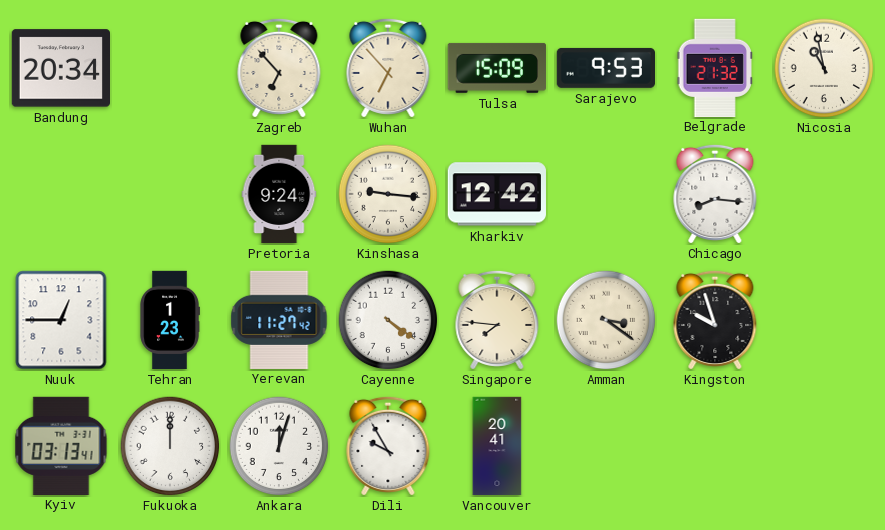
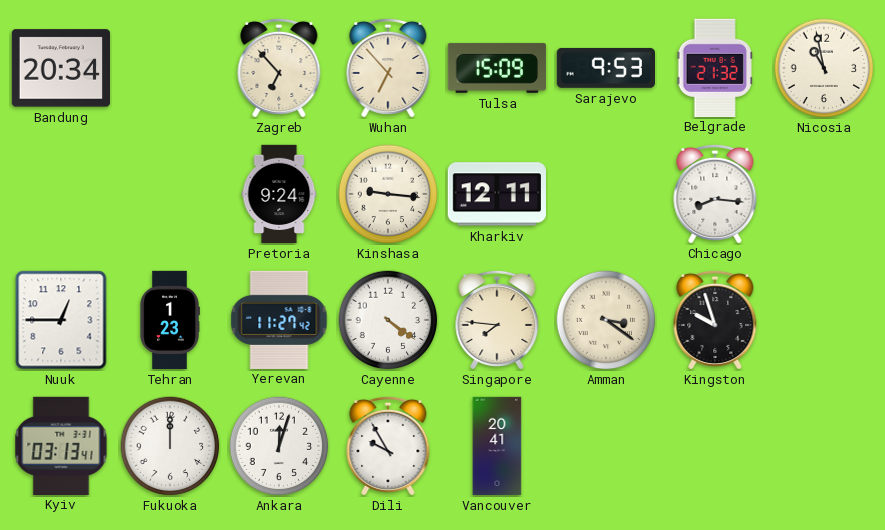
Kharkiv: 12:42 -> 12:11
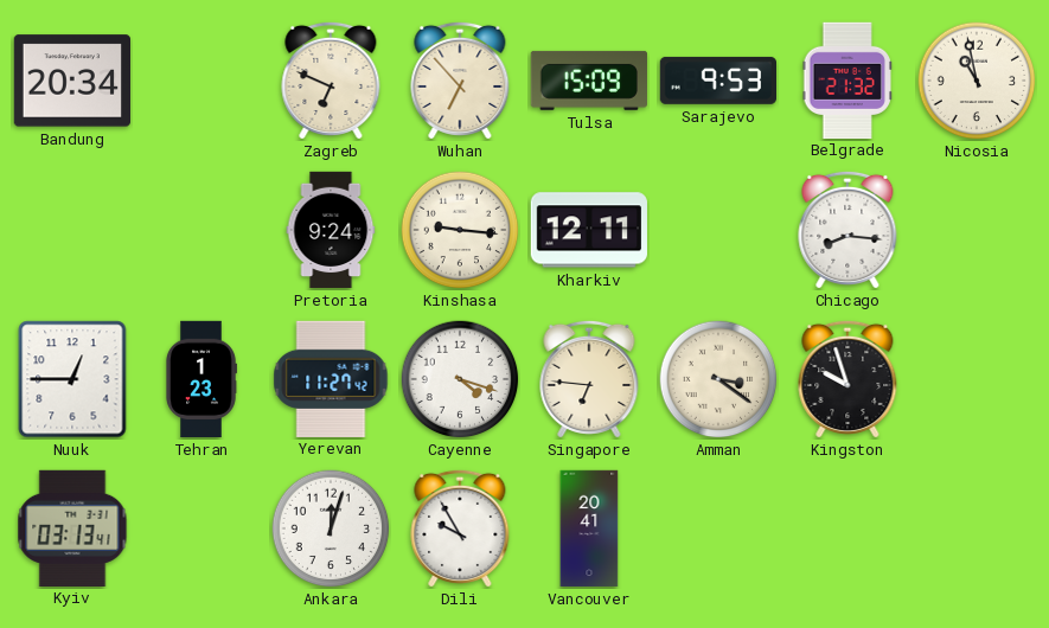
Zagreb: 6:53 -> 6:49
Cayenne: 4:21 -> 4:18
Singapore: 7:46 -> 6:46
Fukuoka: 12:00 -> none
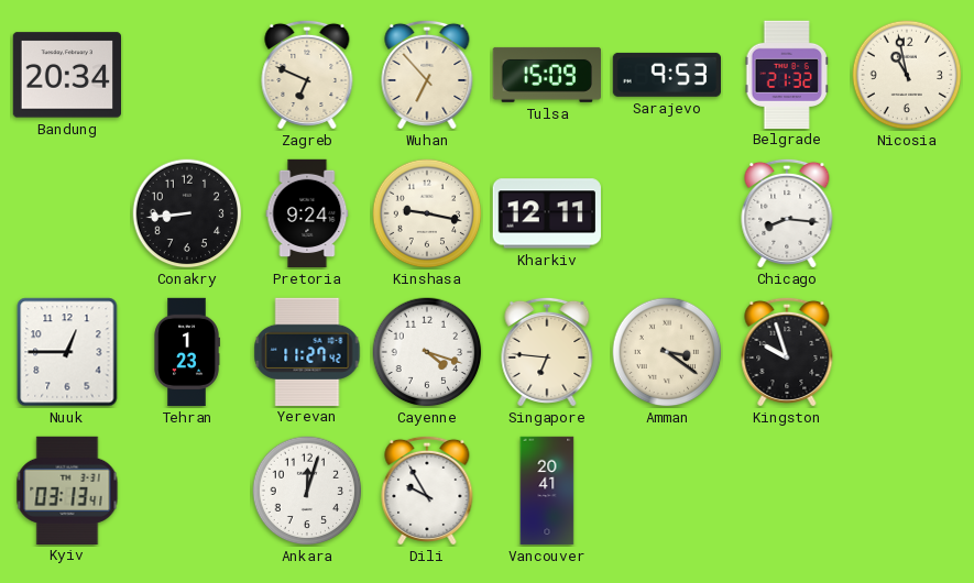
Conakry: none -> 8:44
Kinshasa: 9:16 -> 9:17
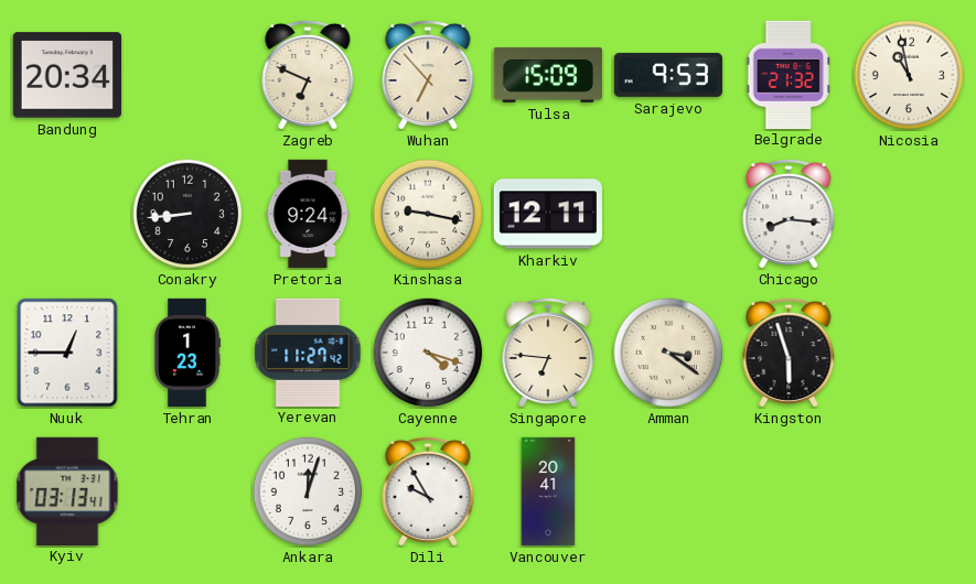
Kingston: 9:57 -> 5:57
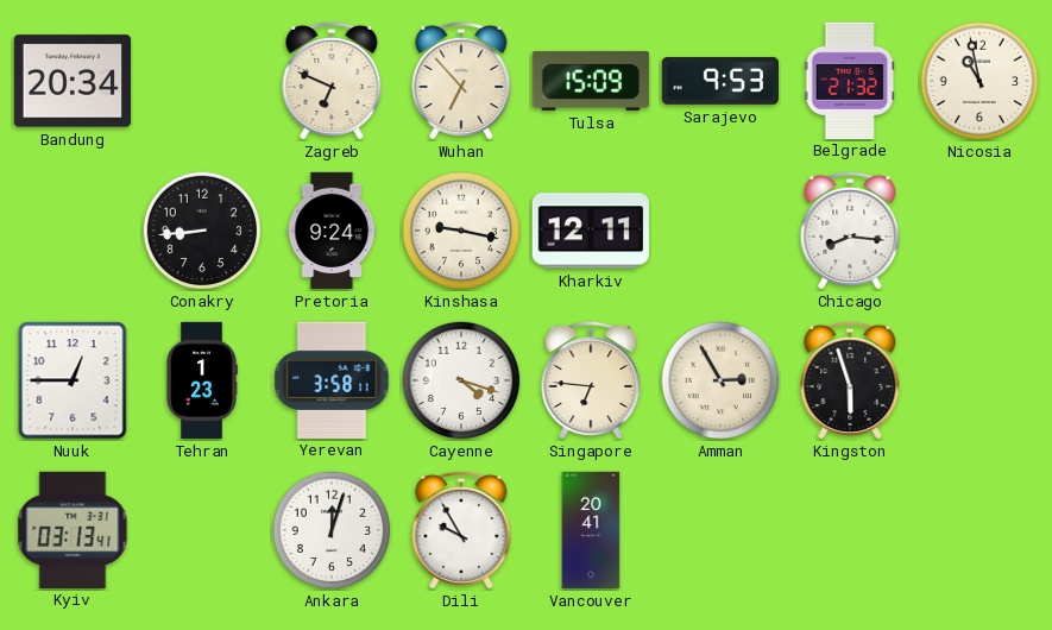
Yerevan: 11:27 -> 3:58
Amman: 3:21 -> 2:55
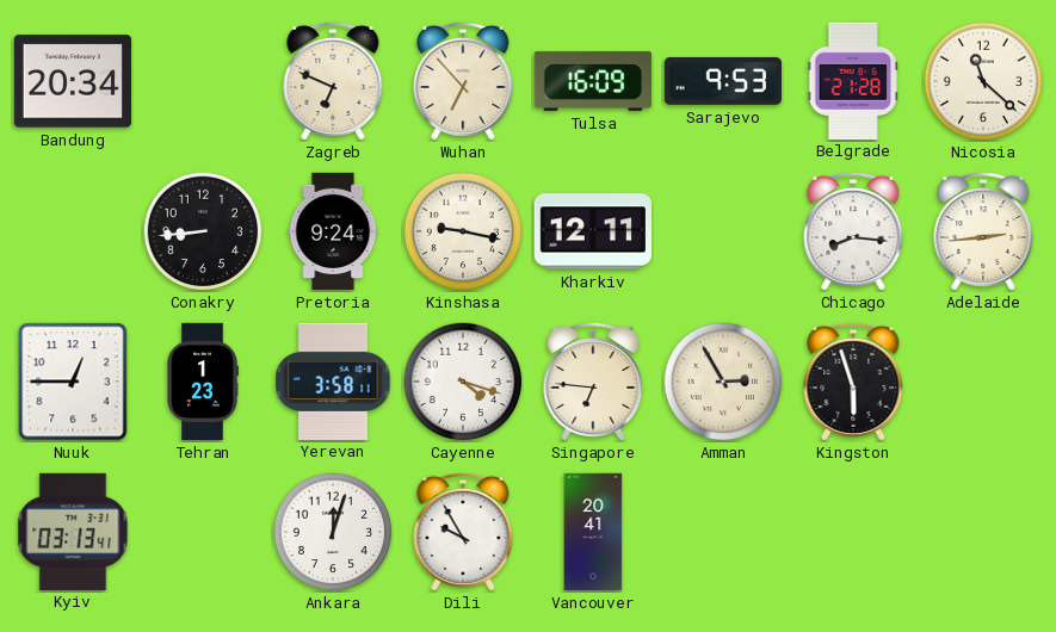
Tulsa: 15:09 -> 16:09
Belgrade: 21:32 -> 21:28
Nicosia: 10:58 -> 11:22
Adelaide: none -> 2:44
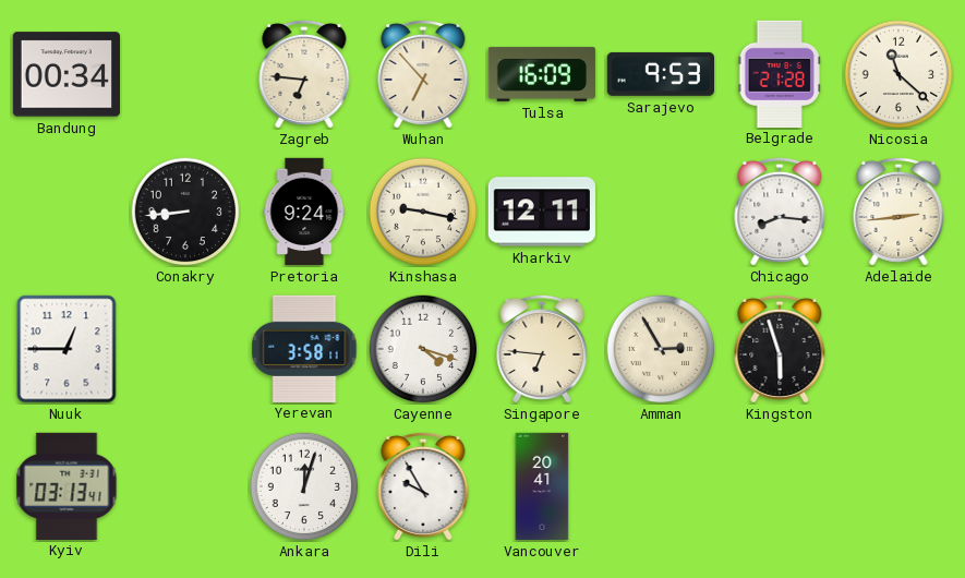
Bandung: 20:34 -> 00:34
Zagreb: 6:49 -> 6:46
Tehran: 1:23 -> none
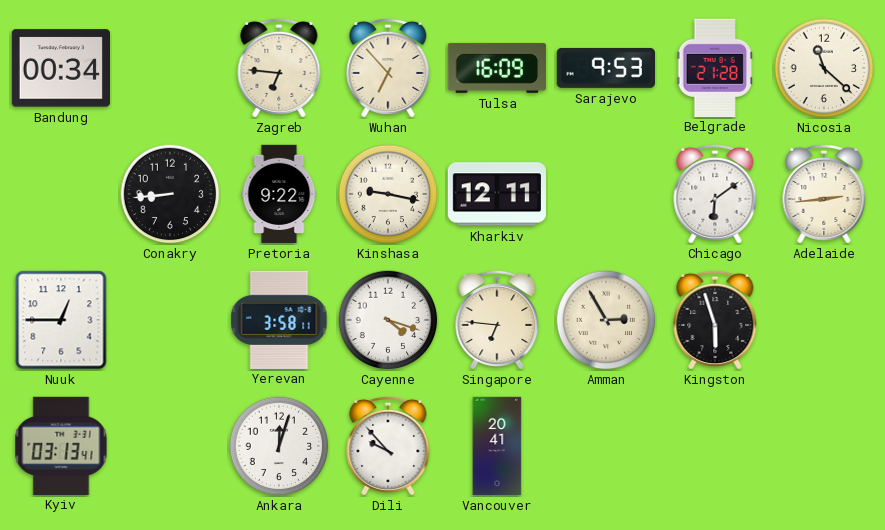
Pretoria: 9:24 -> 9:22
Chicago: 8:16 -> 6:09
Dili: 9:55 -> 9:53
